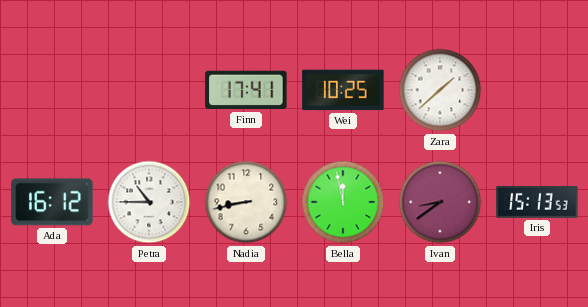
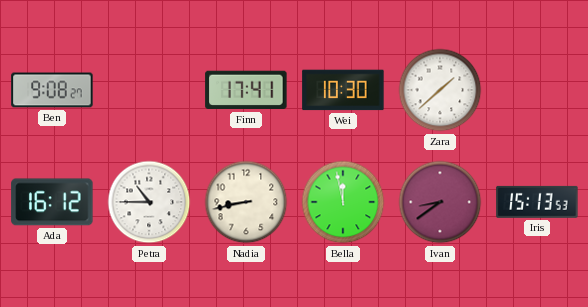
Ben: none -> 9:08
Wei: 10:25 -> 10:30
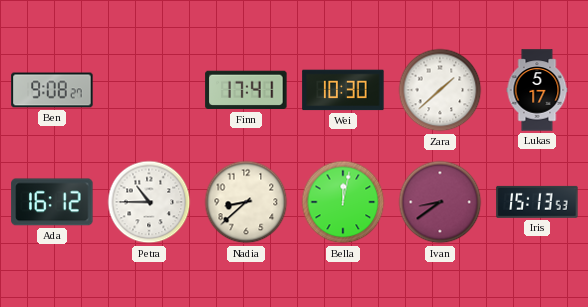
Lukas: none -> 5:17
Nadia: 8:43 -> 8:38
Bella: 11:58 -> 12:02
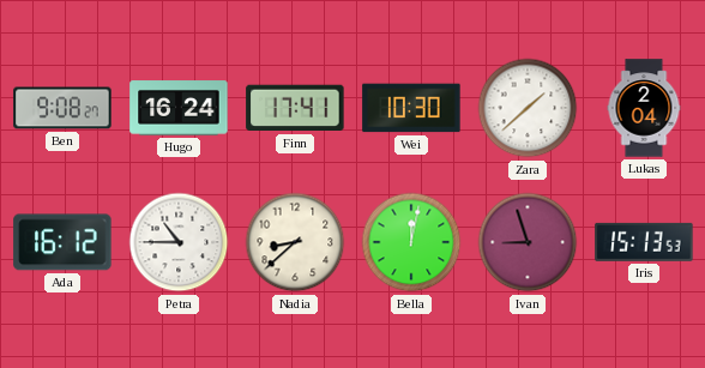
Hugo: none -> 16:24
Lukas: 5:17 -> 2:04
Ivan: 8:39 -> 8:57
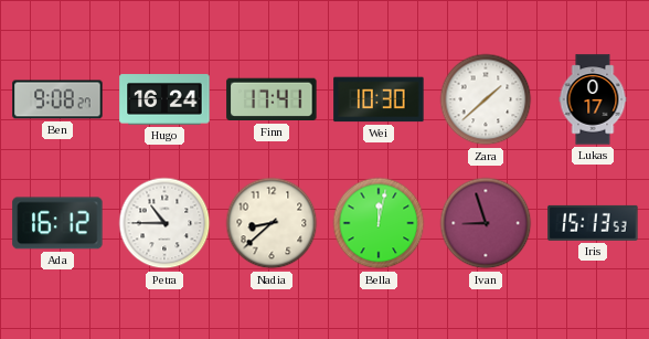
Lukas: 2:04 -> 0:17
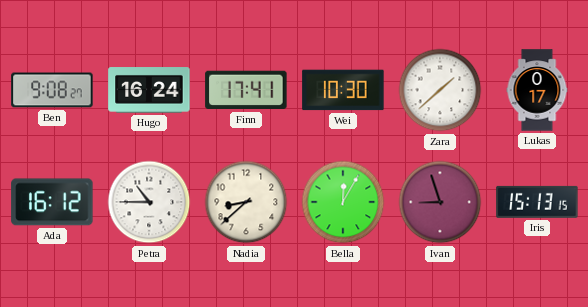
Bella: 12:02 -> 12:05
Iris: 15:13:53 -> 15:13:15
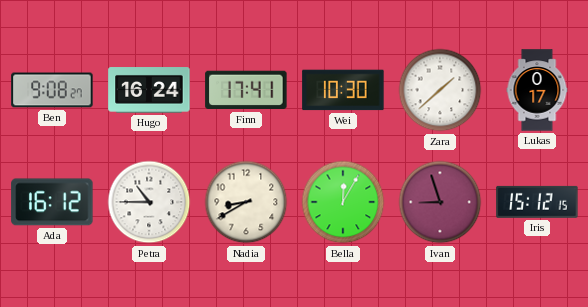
Nadia: 8:38 -> 8:40
Iris: 15:13 -> 15:12
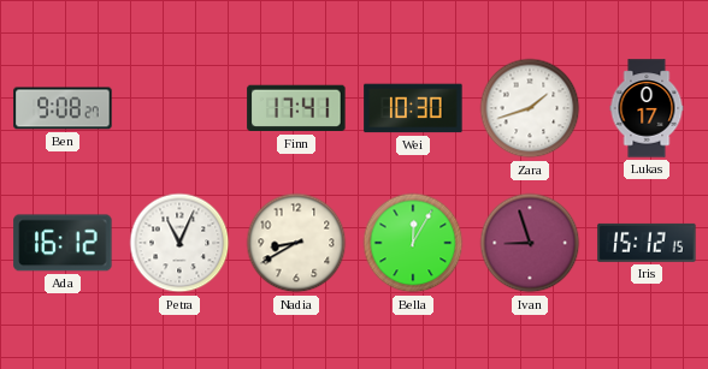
Hugo: 16:24 -> none
Zara: 1:38 -> 1:42
Petra: 10:45 -> 11:04
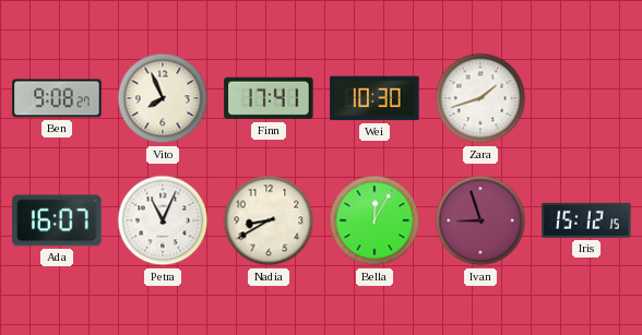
Vito: none -> 7:56
Lukas: 0:17 -> none
Ada: 16:12 -> 16:07
